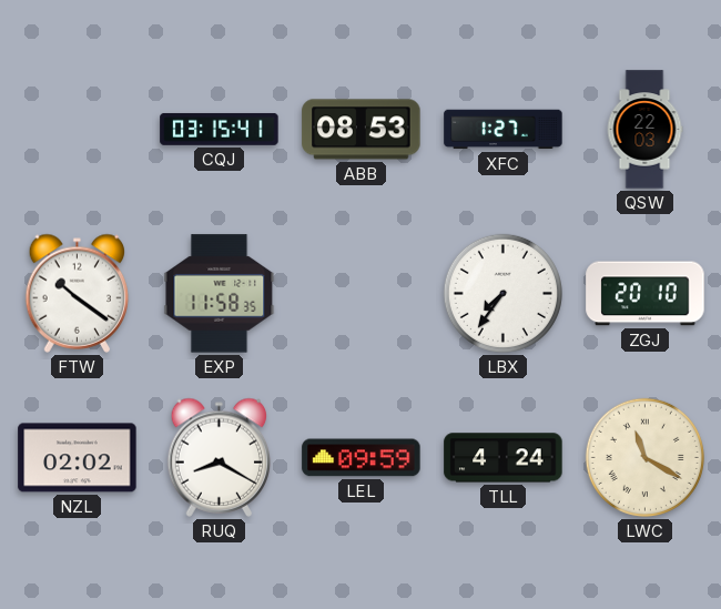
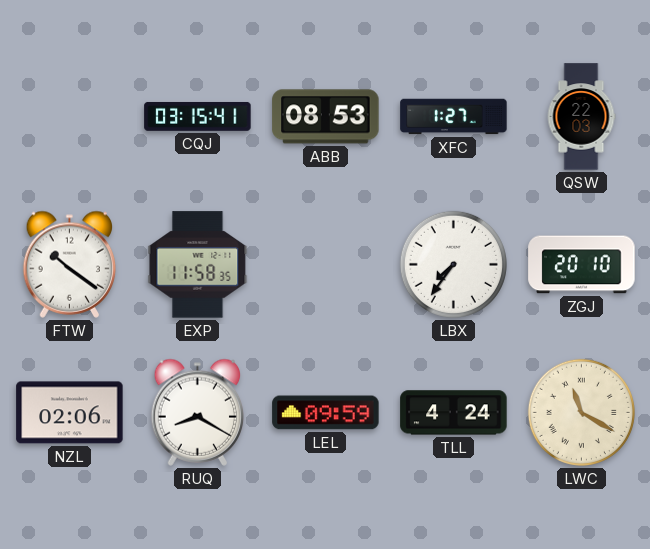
NZL: 02:02 -> 02:06
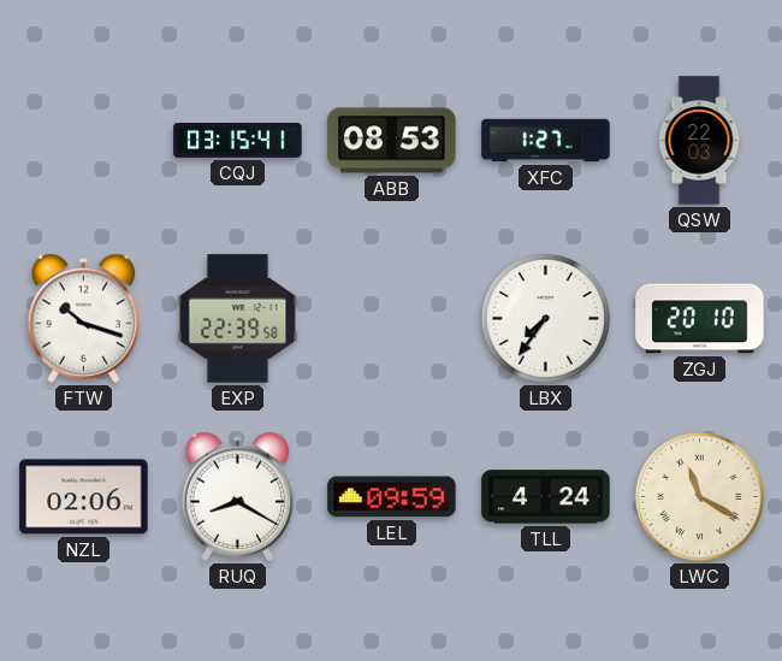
FTW: 10:21 -> 10:18
EXP: 11:58 -> 22:39
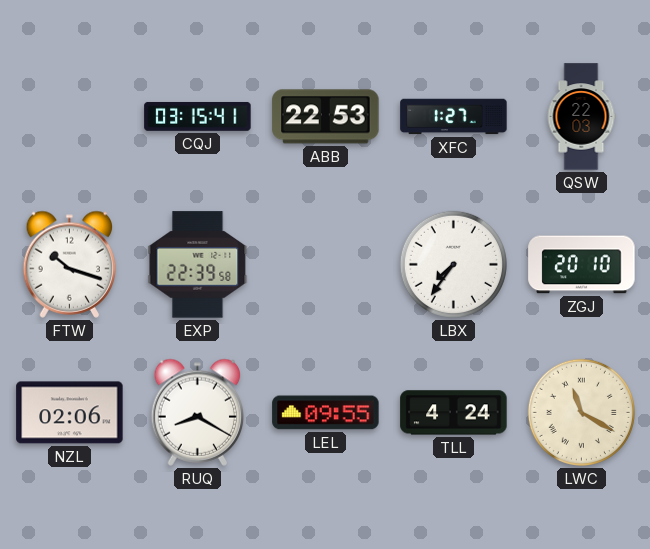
ABB: 08:53 -> 22:53
LEL: 09:59 -> 09:55
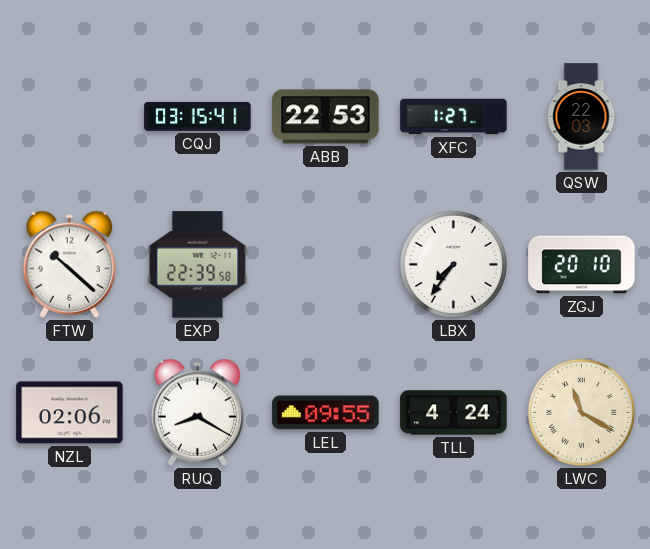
FTW: 10:18 -> 10:22
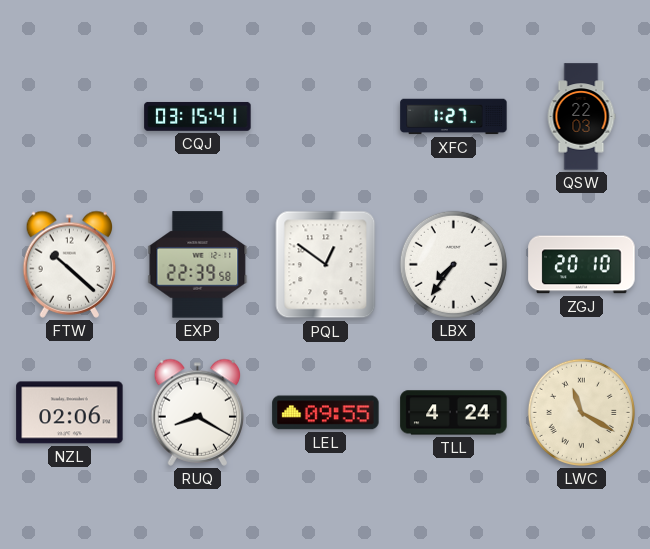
ABB: 22:53 -> none
PQL: none -> 12:51
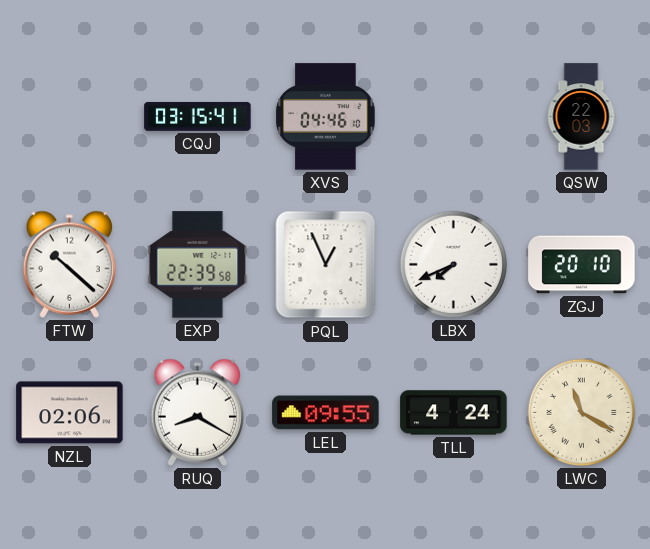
XVS: none -> 04:46
XFC: 1:27 -> none
PQL: 12:51 -> 12:56
LBX: 7:36 -> 7:41
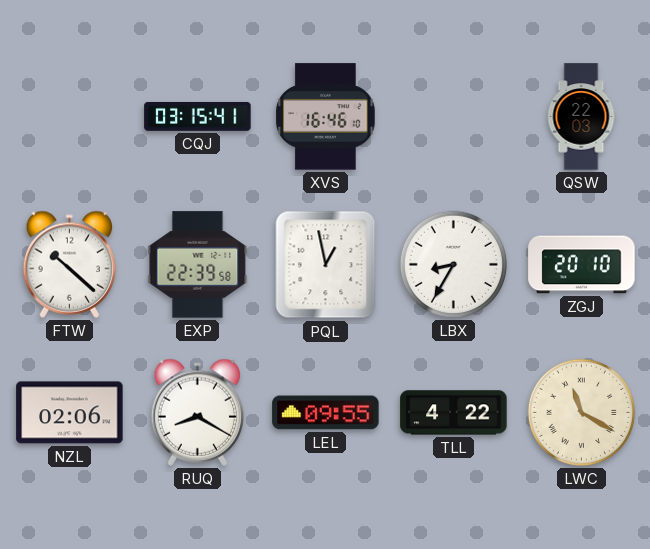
XVS: 04:46 -> 16:46
PQL: 12:56 -> 12:58
LBX: 7:41 -> 8:35
TLL: 4:24 -> 4:22
